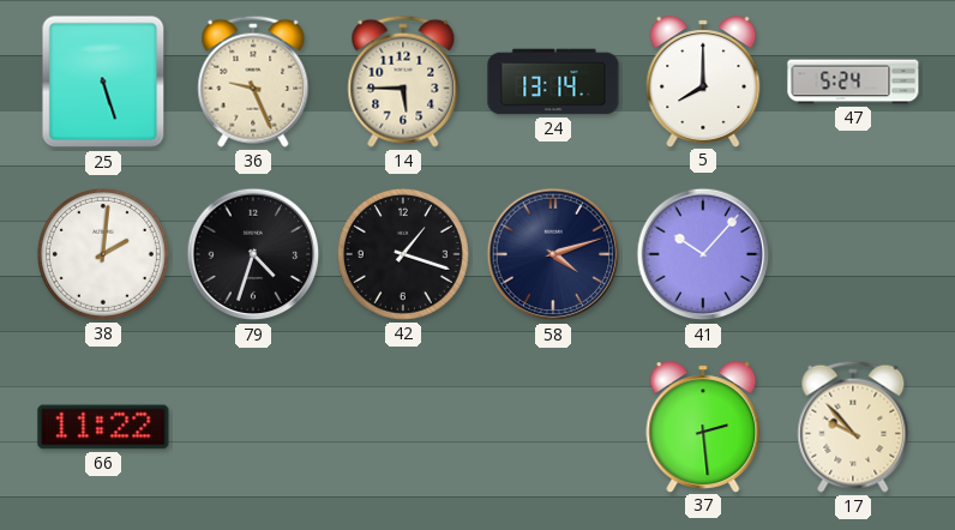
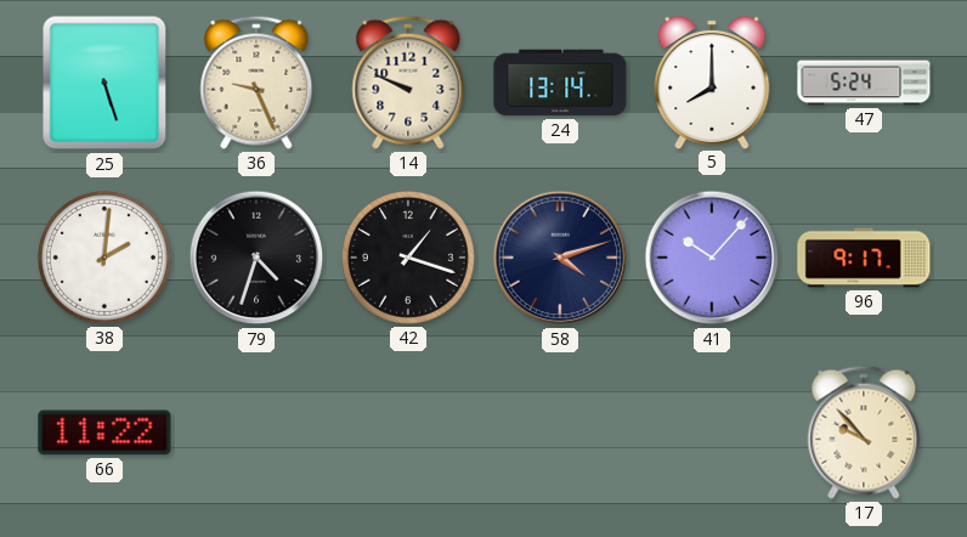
14: 5:45 -> 9:49
96: none -> 9:17
37: 2:29 -> none
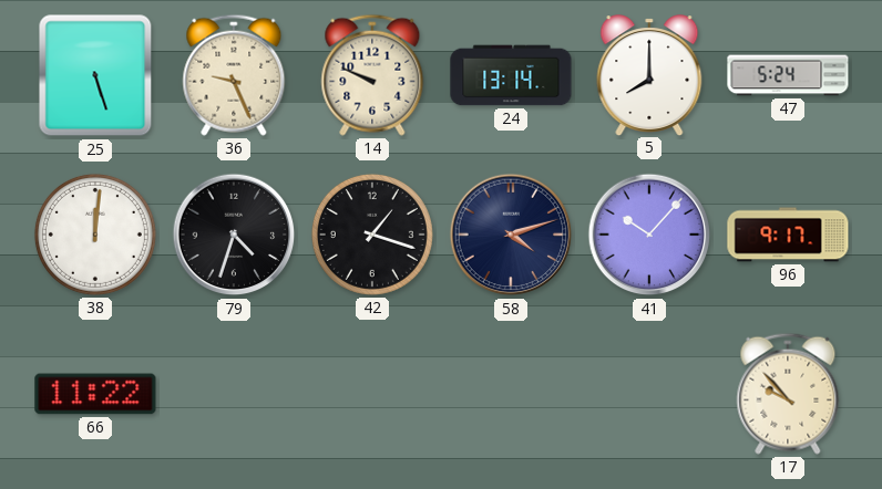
38: 2:01 -> 12:01
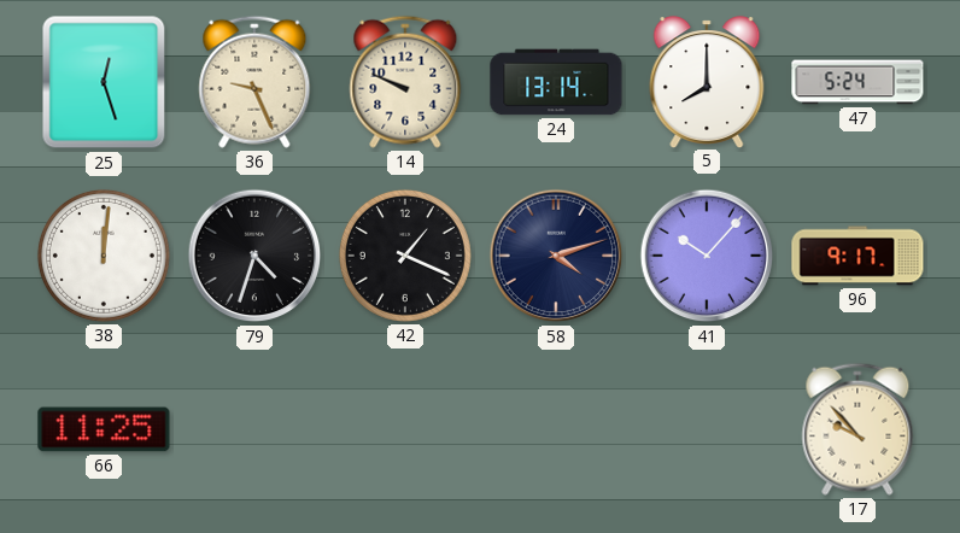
25: 5:27 -> 12:27
42: 1:18 -> 1:19
66: 11:22 -> 11:25
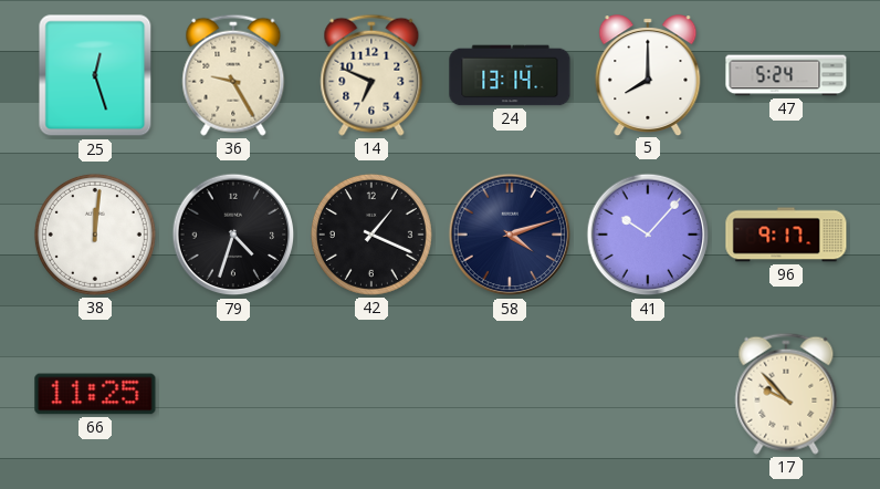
36: 9:26 -> 9:25
14: 9:49 -> 6:49
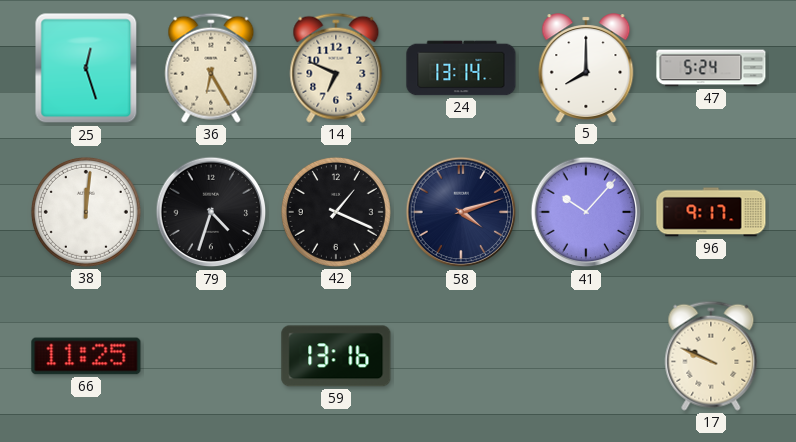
36: 9:25 -> 6:25
59: none -> 13:16
17: 9:53 -> 9:49
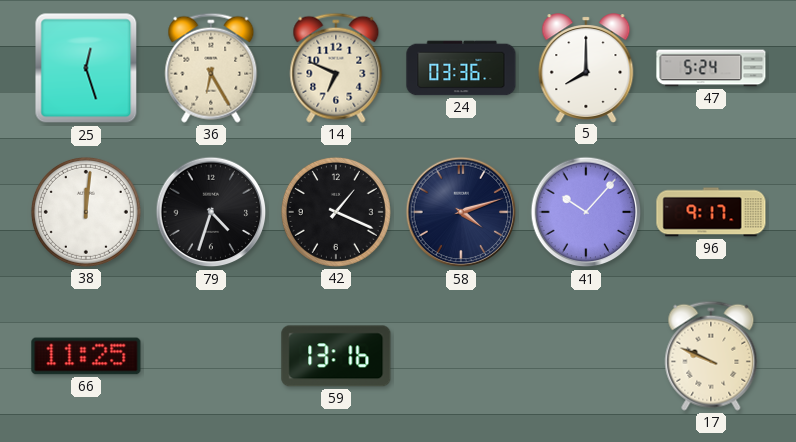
24: 13:14 -> 03:36
